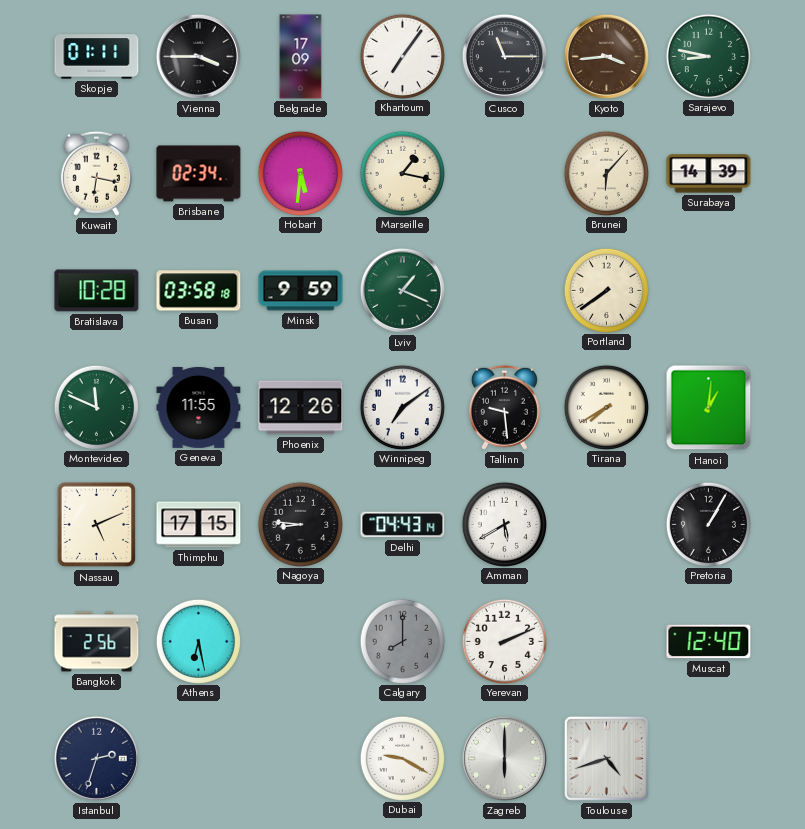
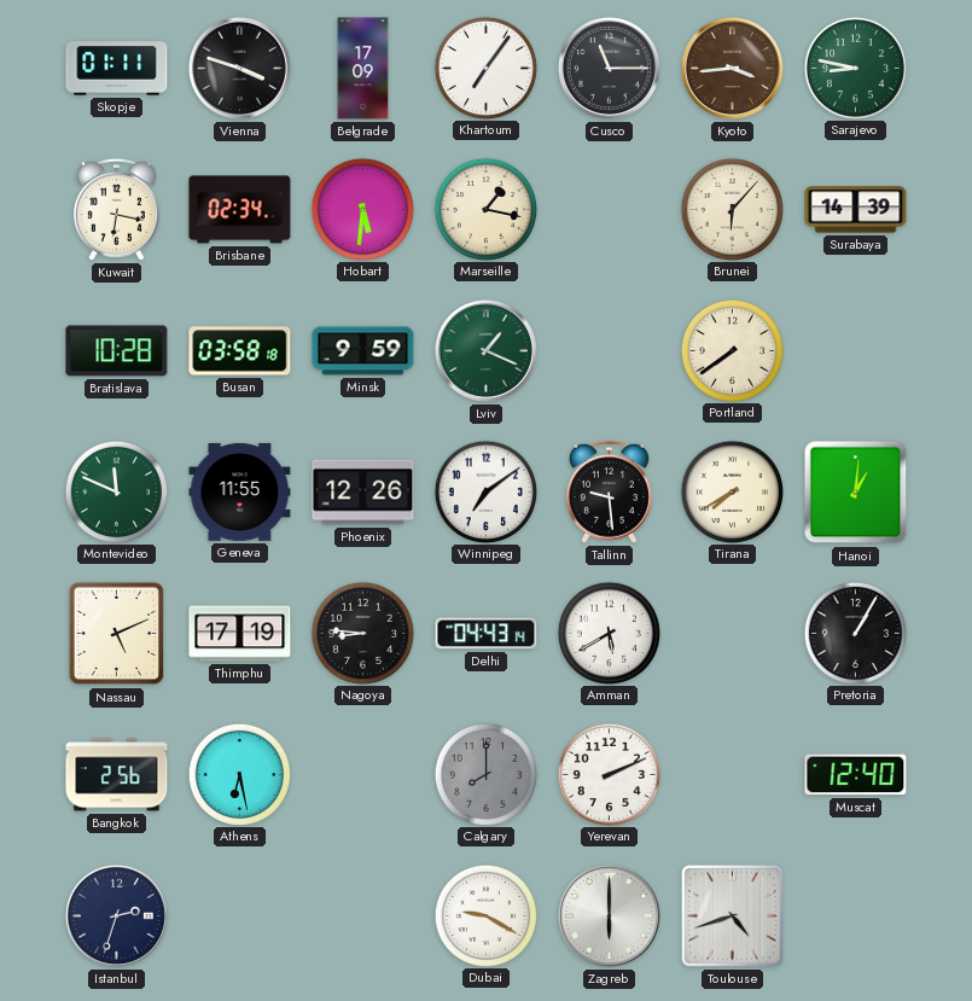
Vienna: 3:45 -> 3:48
Thimphu: 17:15 -> 17:19
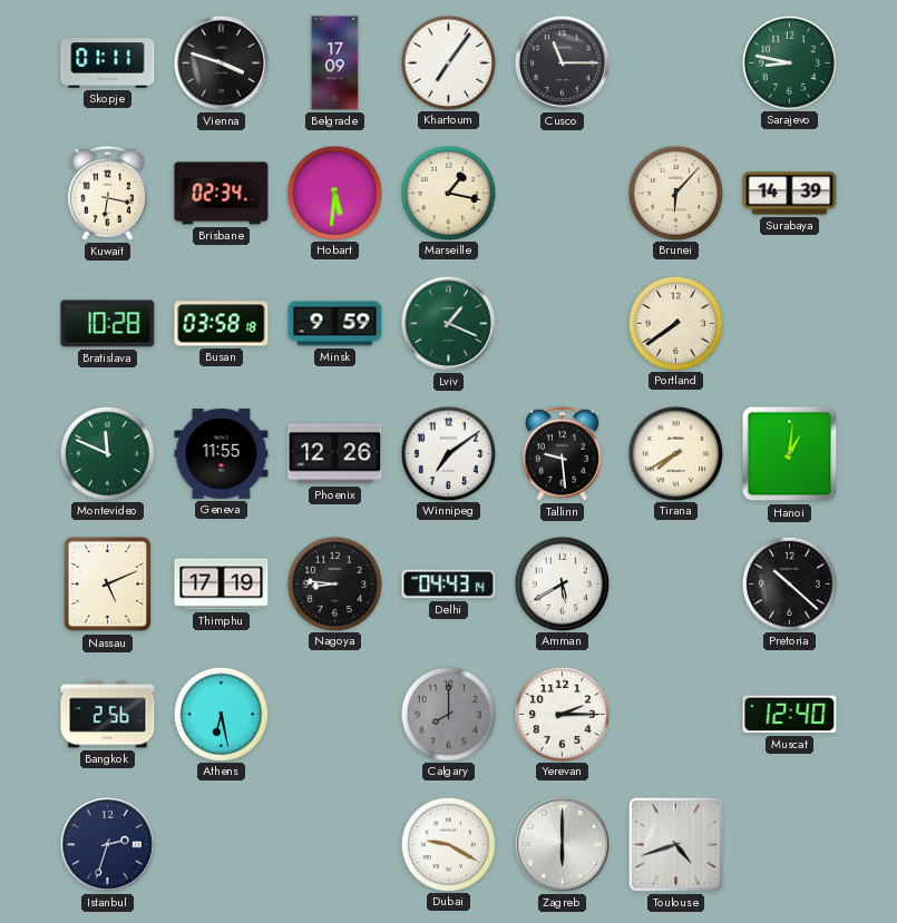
Kyoto: 3:44 -> none
Pretoria: 1:05 -> 10:22
Yerevan: 2:11 -> 2:15
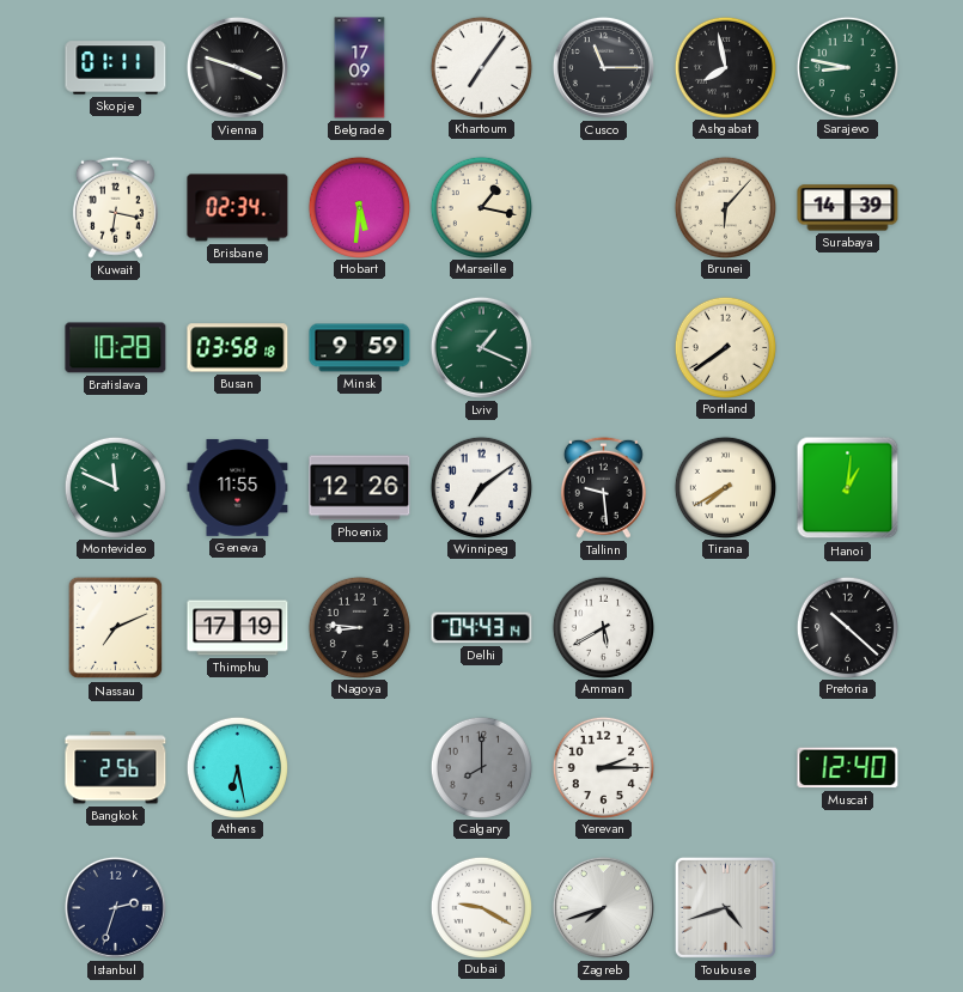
Ashgabat: none -> 7:58
Nassau: 5:11 -> 7:11
Zagreb: 6:00 -> 7:42
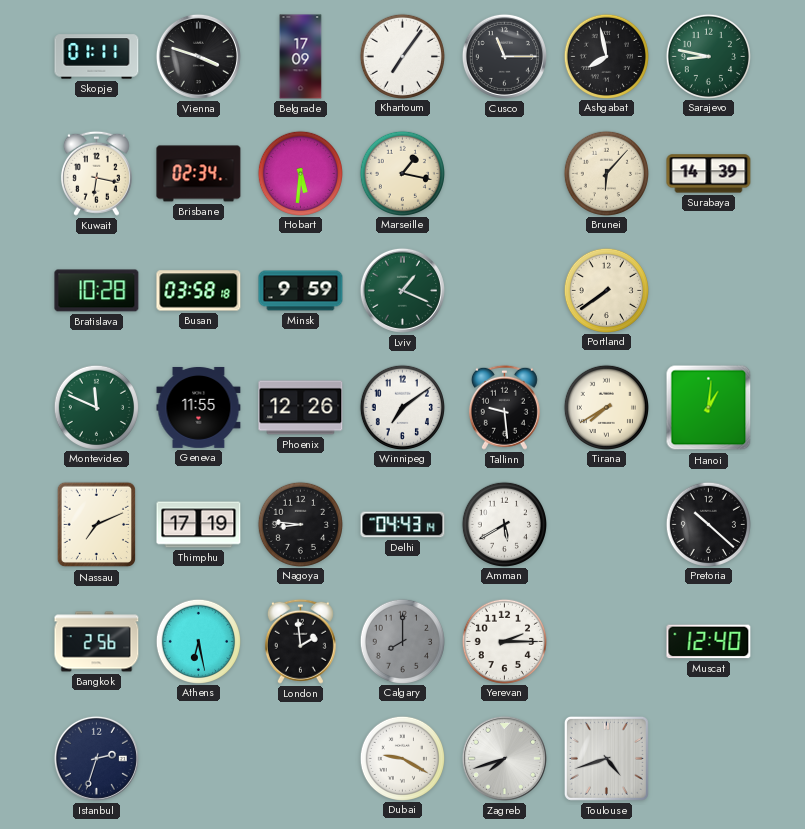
London: none -> 1:59
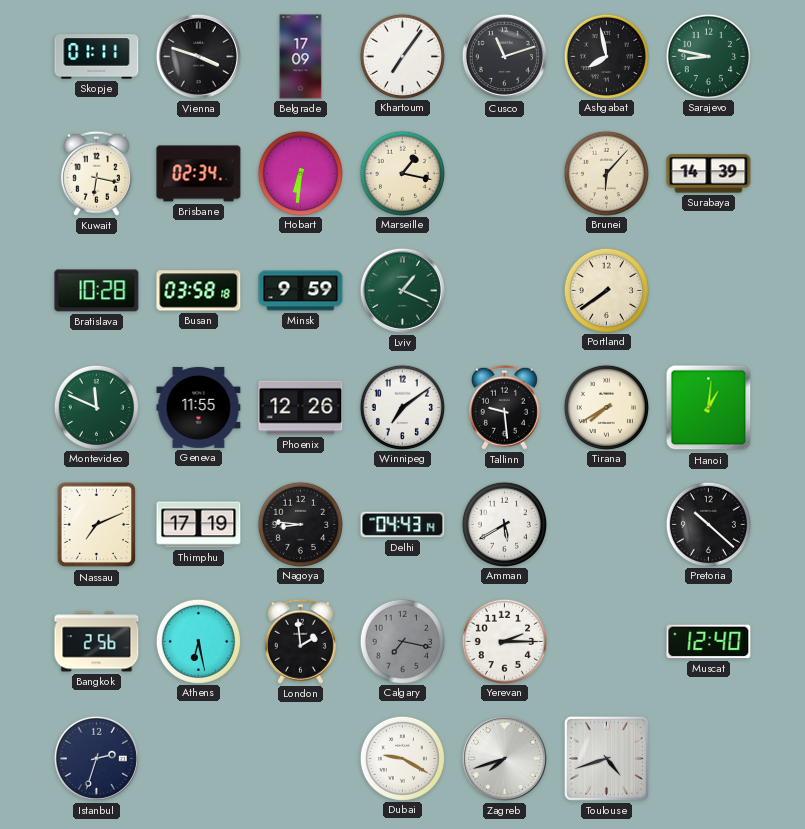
Cusco: 11:15 -> 11:12
Hobart: 5:31 -> 6:31
Calgary: 8:00 -> 7:17
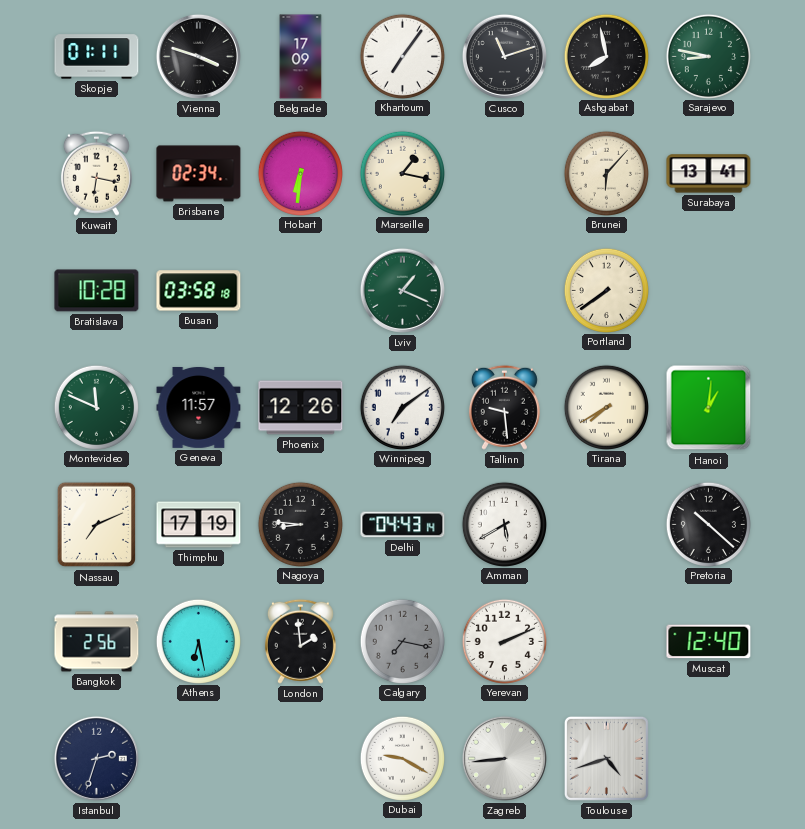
Surabaya: 14:39 -> 13:41
Minsk: 9:59 -> none
Geneva: 11:55 -> 11:57
Yerevan: 2:15 -> 2:11
Zagreb: 7:42 -> 8:44
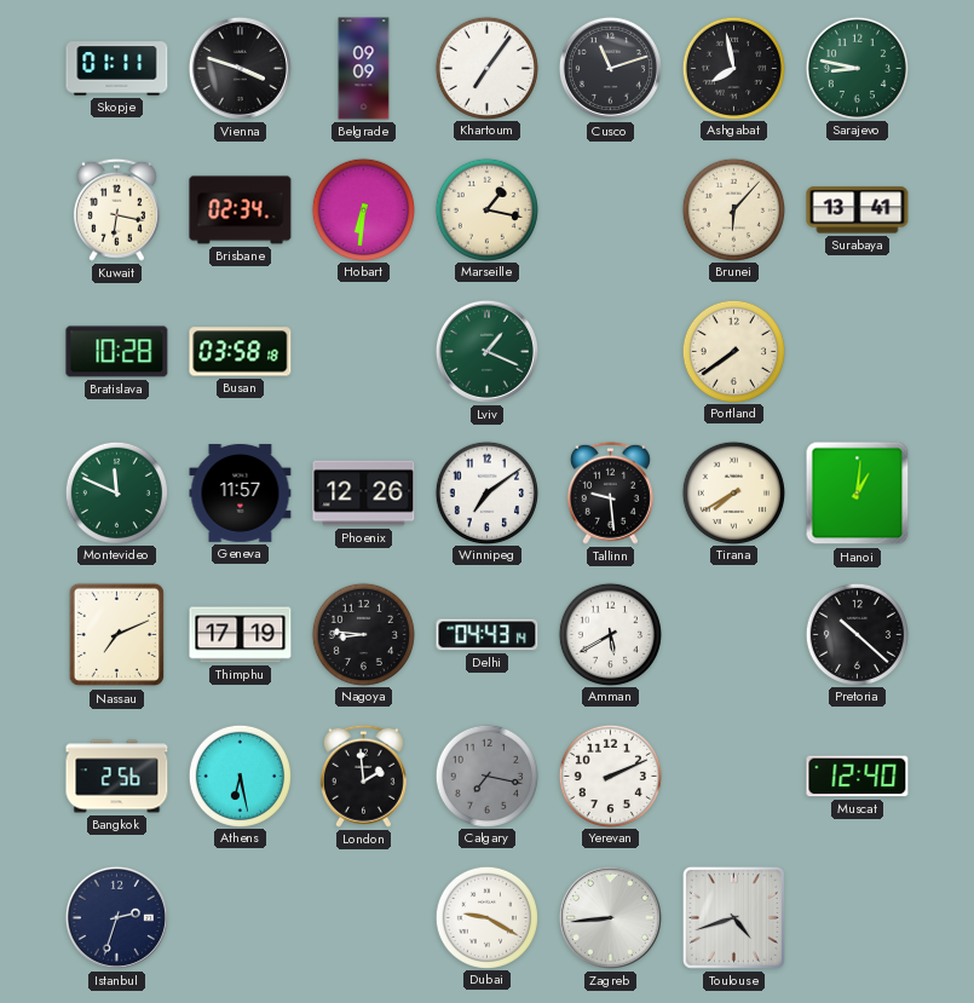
Belgrade: 17:09 -> 09:09
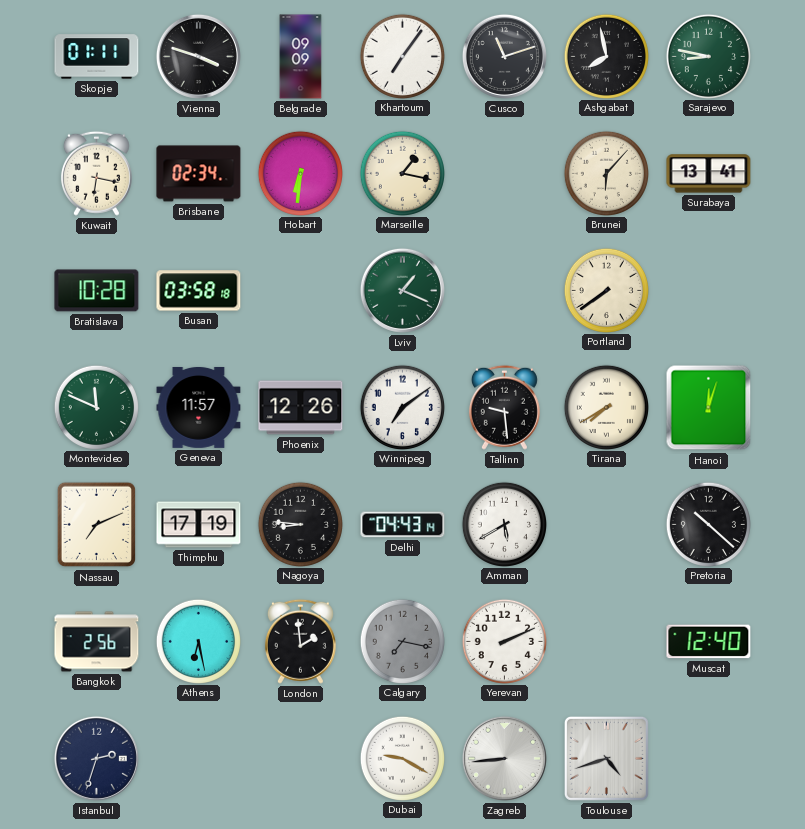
Hanoi: 1:01 -> 12:03
